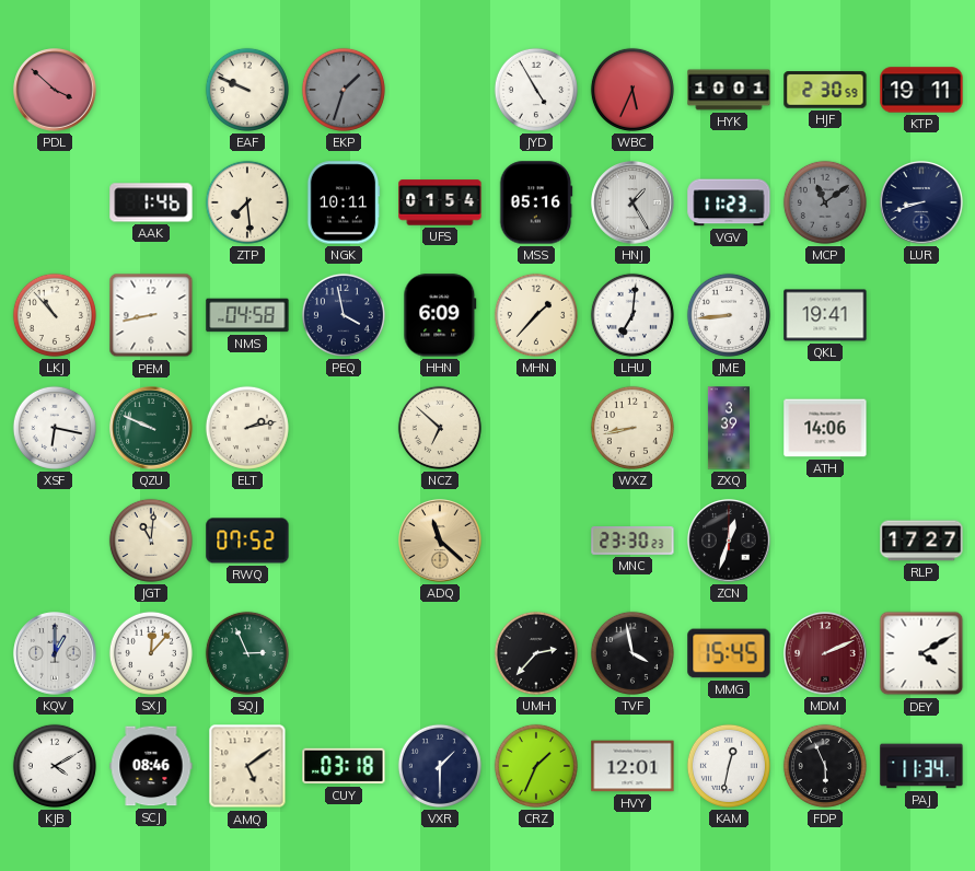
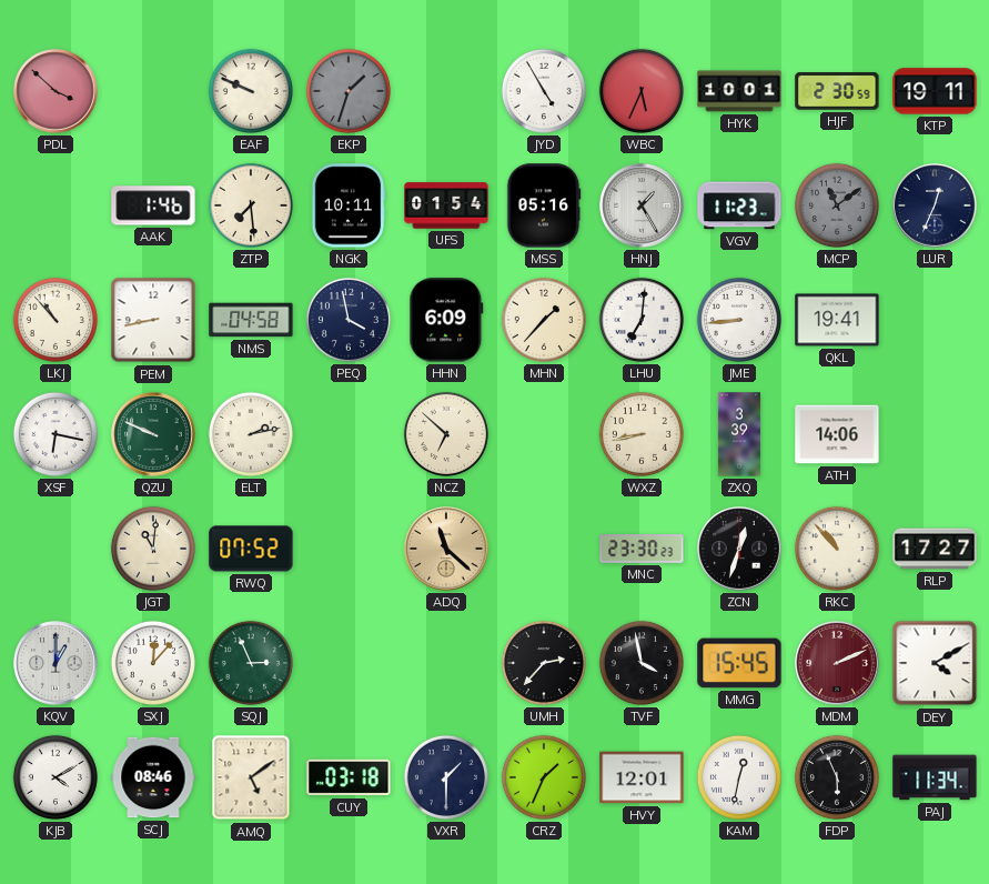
LUR: 8:42 -> 12:34
RKC: none -> 10:53
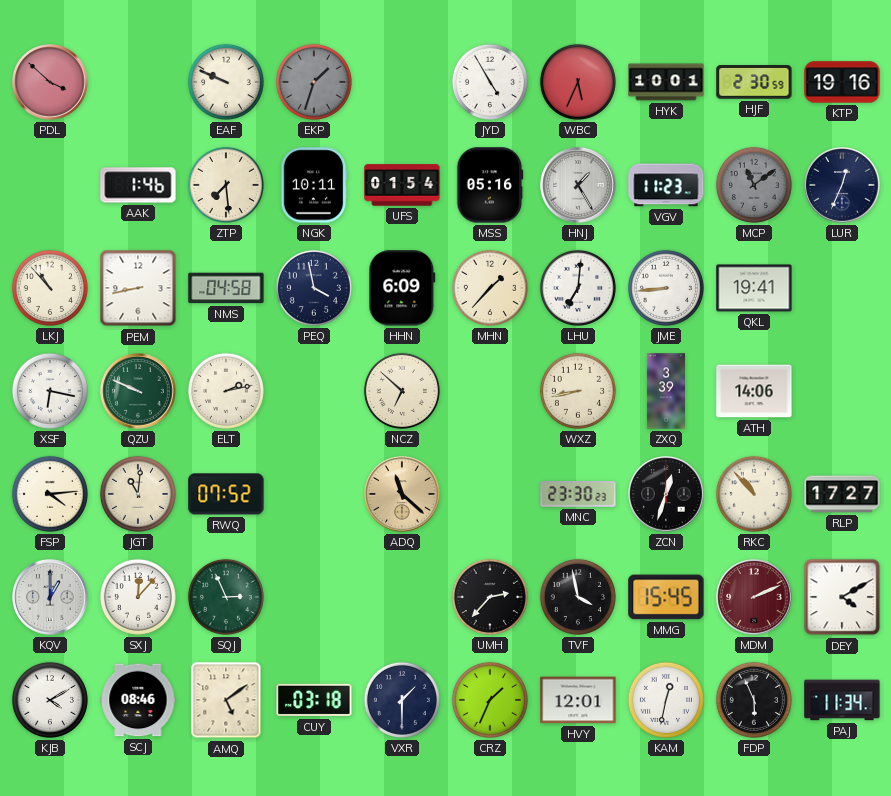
KTP: 19:11 -> 19:16
FSP: none -> 4:14
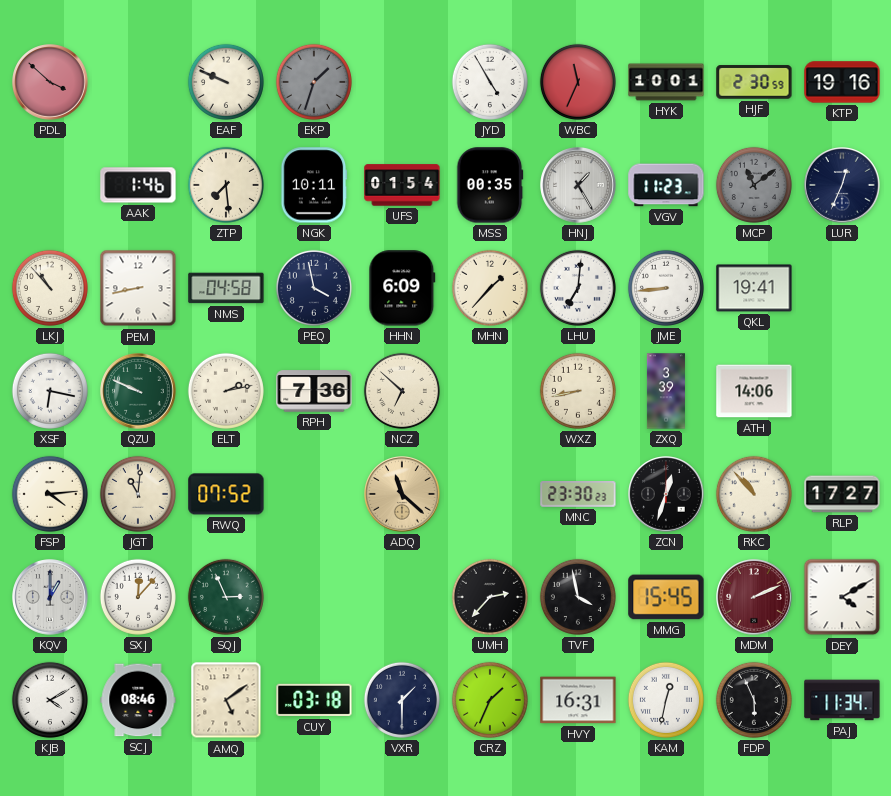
WBC: 5:34 -> 11:34
MSS: 05:16 -> 00:35
RPH: none -> 7:36
HVY: 12:01 -> 16:31
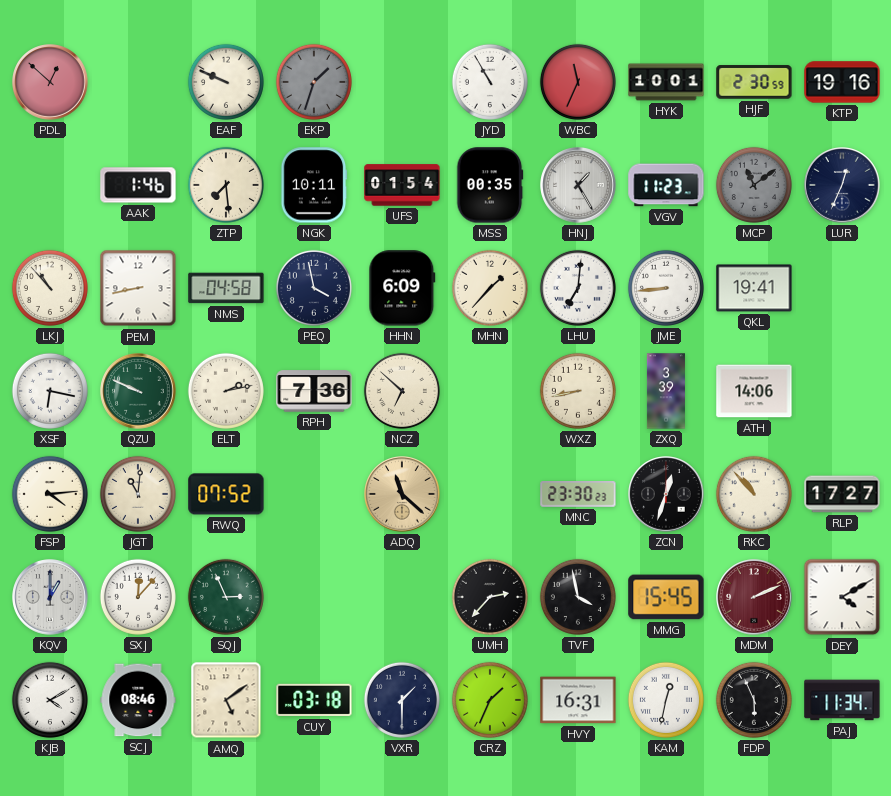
PDL: 3:52 -> 12:52
JYD: 4:55 -> 10:55
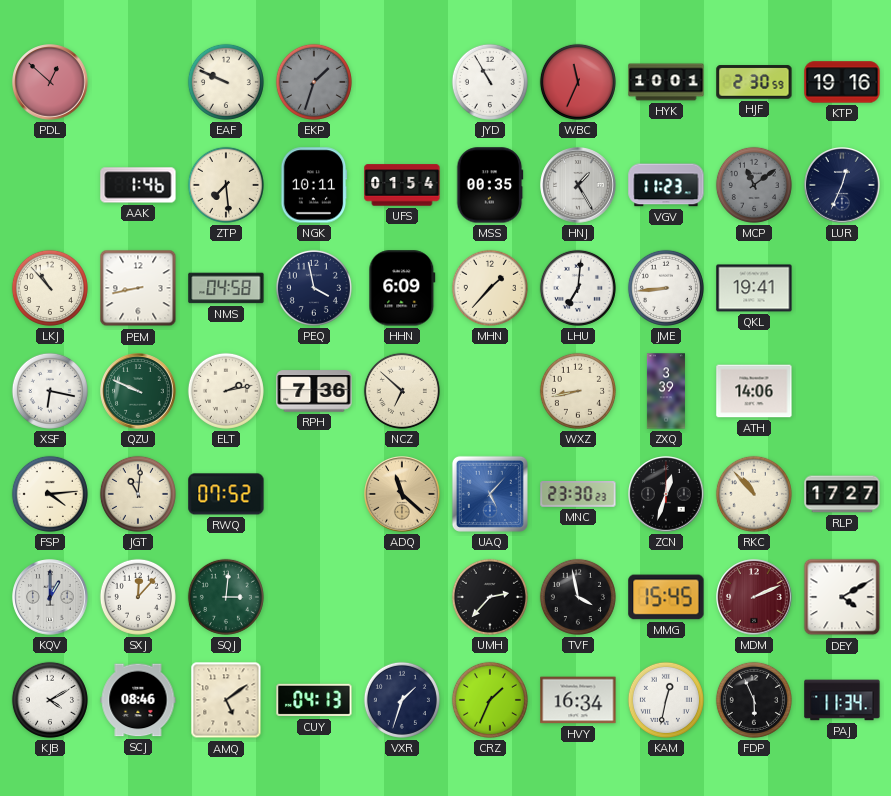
UAQ: none -> 5:07
SQJ: 2:56 -> 3:01
CUY: 03:18 -> 04:13
VXR: 1:30 -> 1:33
HVY: 16:31 -> 16:34
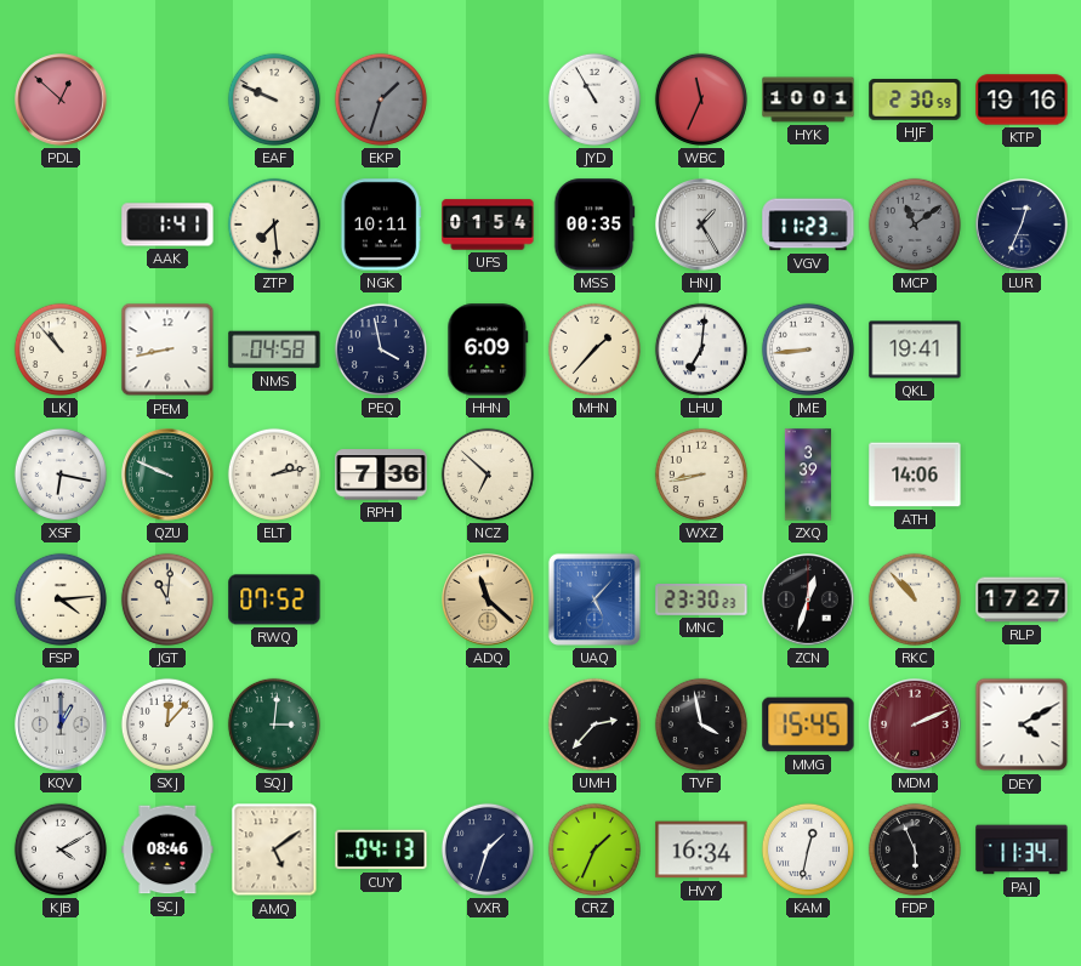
AAK: 1:46 -> 1:41
